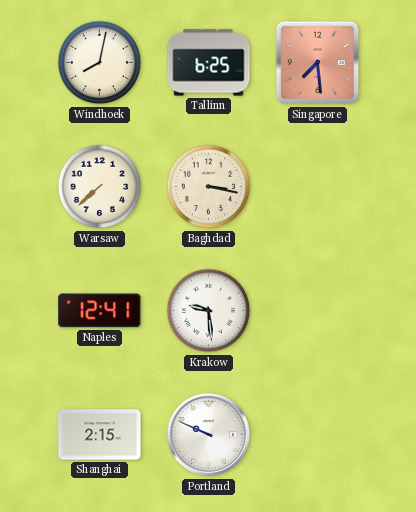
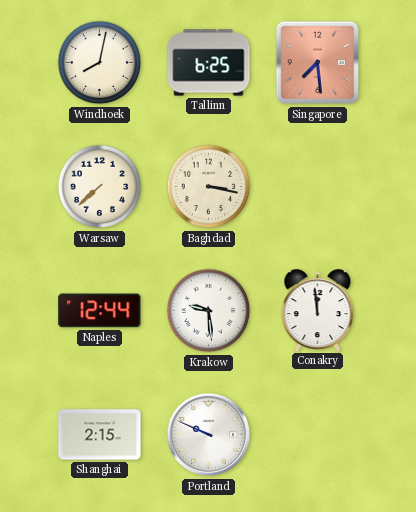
Naples: 12:41 -> 12:44
Conakry: none -> 11:59
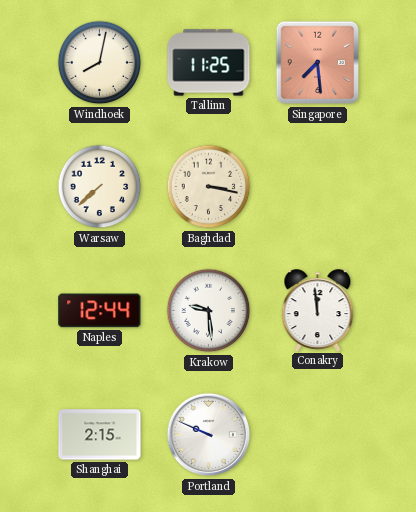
Tallinn: 6:25 -> 11:25
